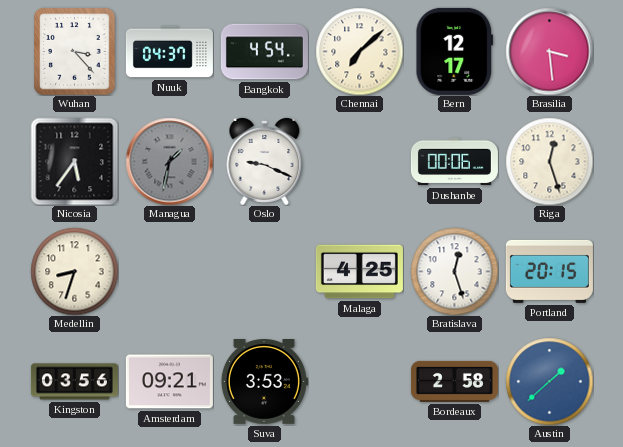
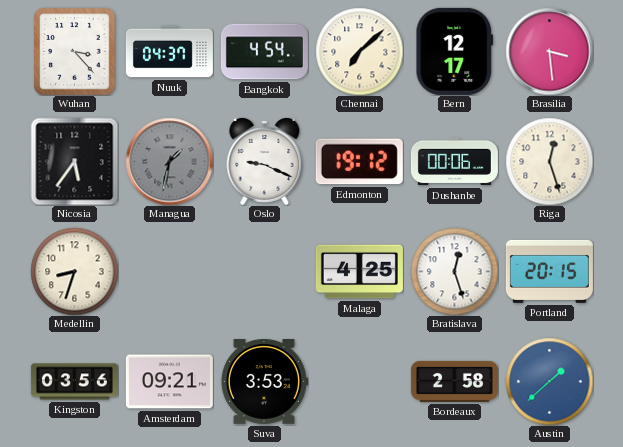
Edmonton: none -> 19:12
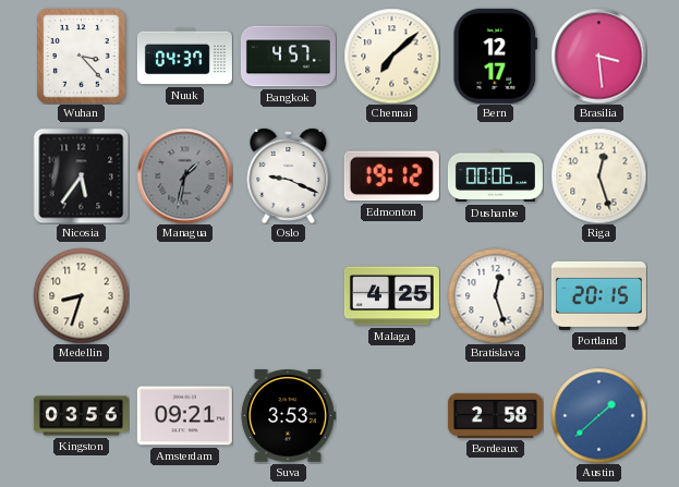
Bangkok: 4:54 -> 4:57
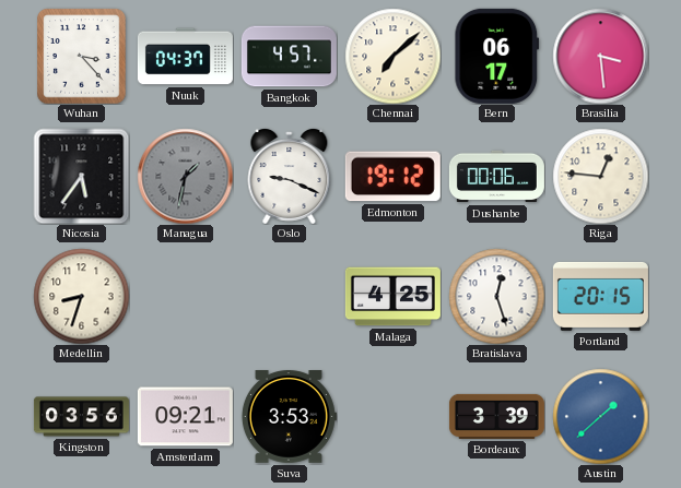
Bern: 12:17 -> 06:17
Riga: 12:27 -> 12:46
Bordeaux: 2:58 -> 3:39
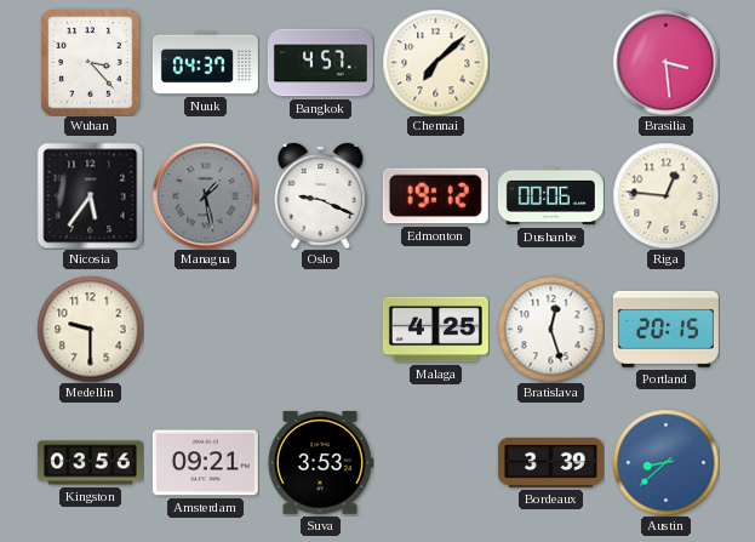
Bern: 06:17 -> none
Managua: 1:32 -> 1:28
Medellin: 8:33 -> 9:30
Austin: 1:38 -> 8:38
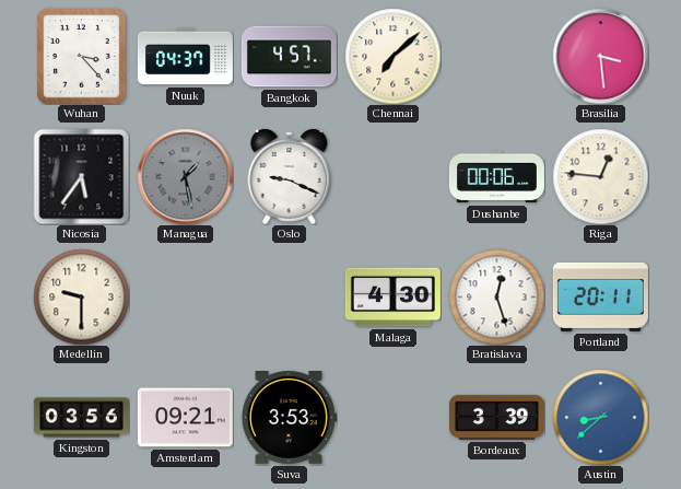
Edmonton: 19:12 -> none
Malaga: 4:25 -> 4:30
Portland: 20:15 -> 20:11
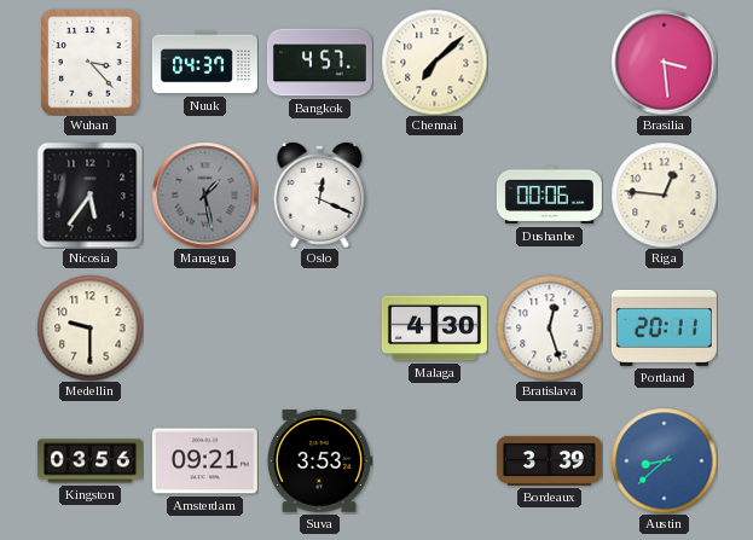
Oslo: 9:19 -> 12:19
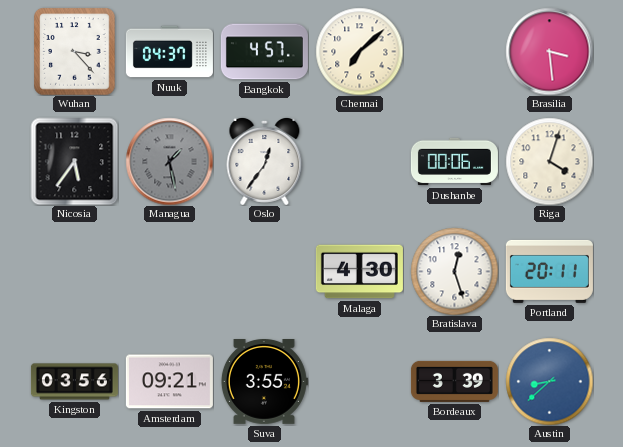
Oslo: 12:19 -> 12:36
Riga: 12:46 -> 4:03
Medellin: 9:30 -> none
Suva: 3:53 -> 3:55
